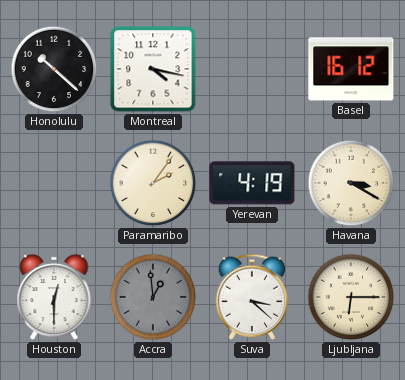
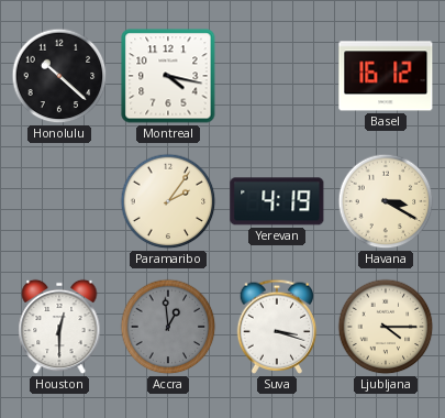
Suva: 3:22 -> 3:18
Ljubljana: 6:15 -> 4:15
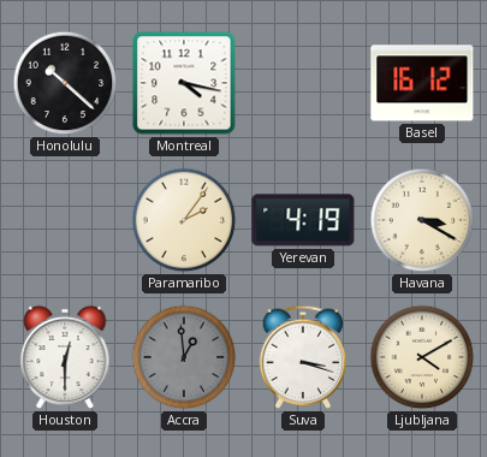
Ljubljana: 4:15 -> 4:10
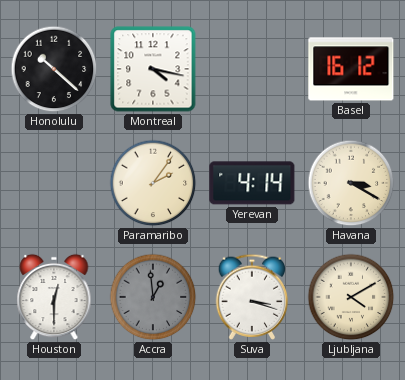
Yerevan: 4:19 -> 4:14
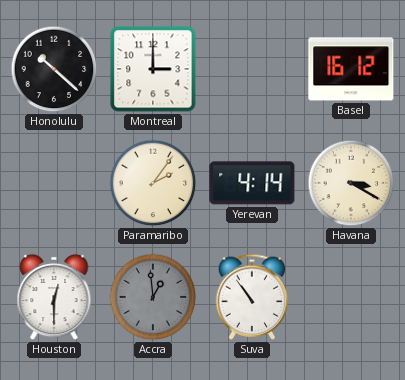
Montreal: 4:17 -> 3:00
Suva: 3:18 -> 10:54
Ljubljana: 4:10 -> none
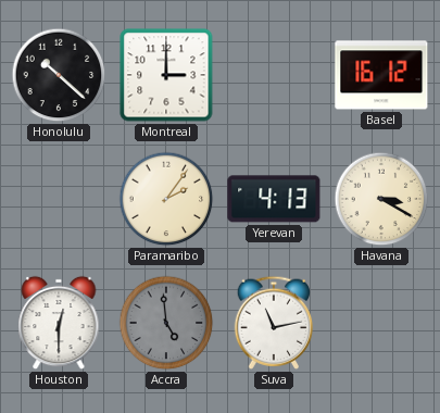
Yerevan: 4:14 -> 4:13
Accra: 12:59 -> 4:59
Suva: 10:54 -> 11:13
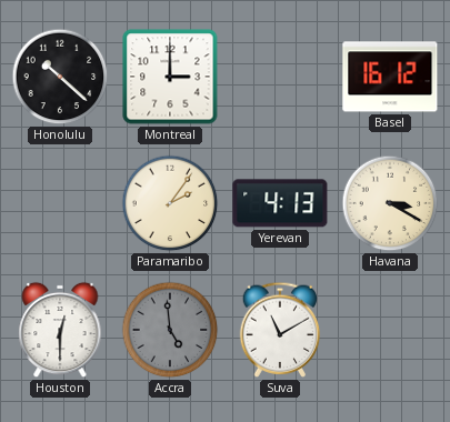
Suva: 11:13 -> 11:10
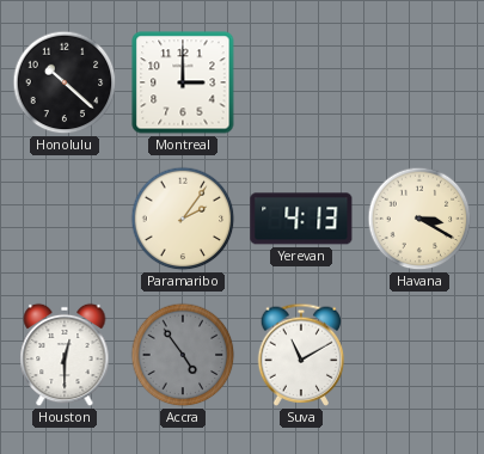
Basel: 16:12 -> none
Accra: 4:59 -> 4:54
